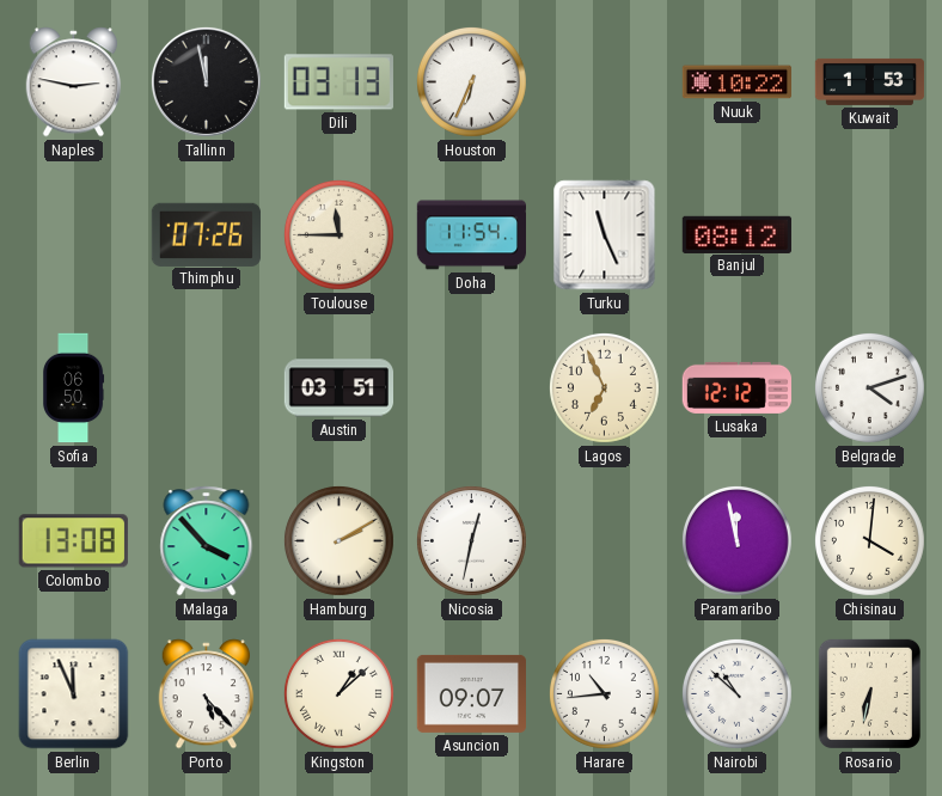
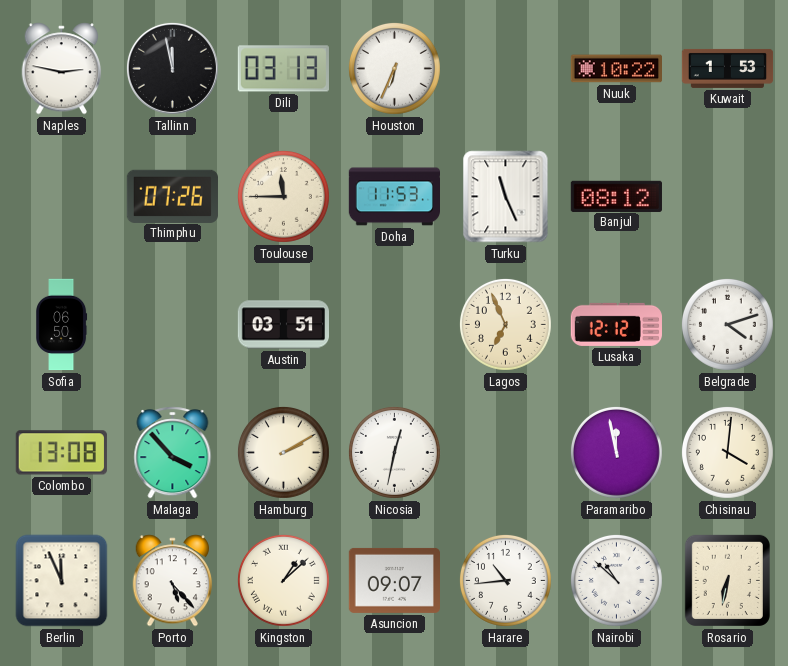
Doha: 11:54 -> 11:53
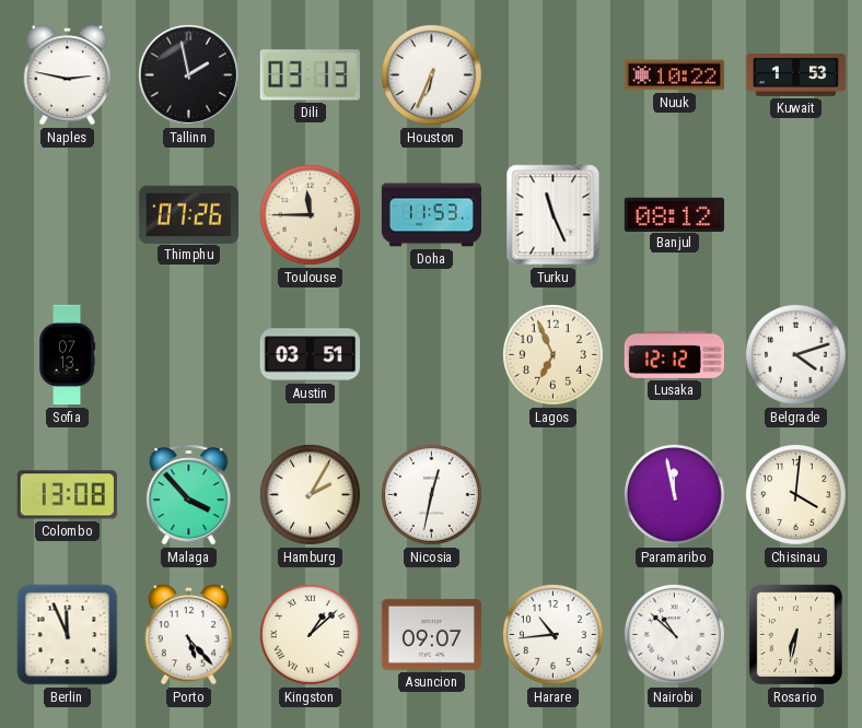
Tallinn: 11:58 -> 1:58
Sofia: 06:50 -> 07:13
Hamburg: 2:10 -> 2:05
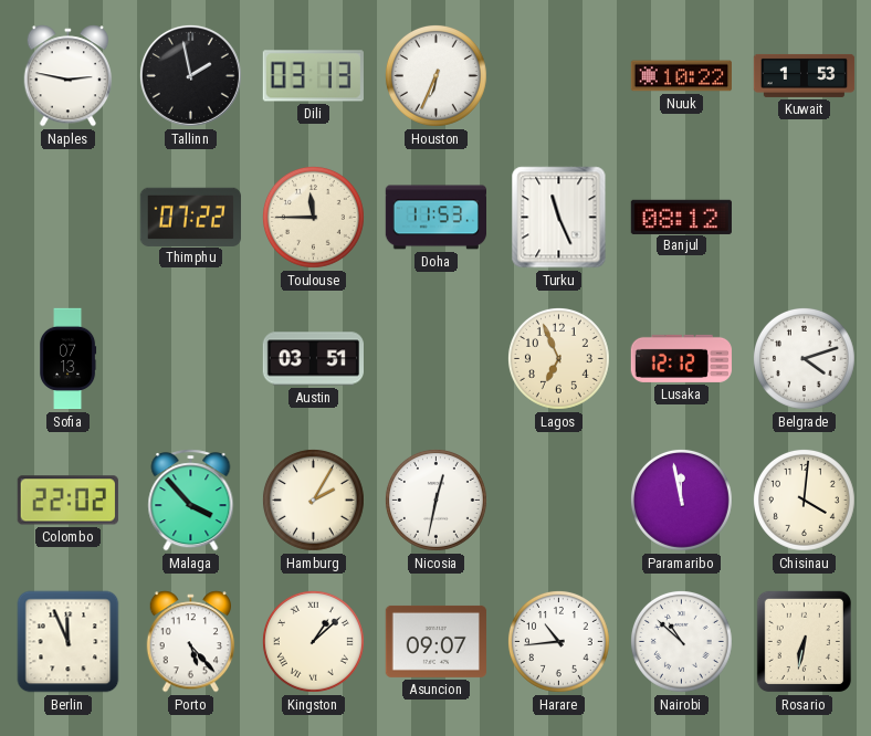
Thimphu: 07:26 -> 07:22
Colombo: 13:08 -> 22:02
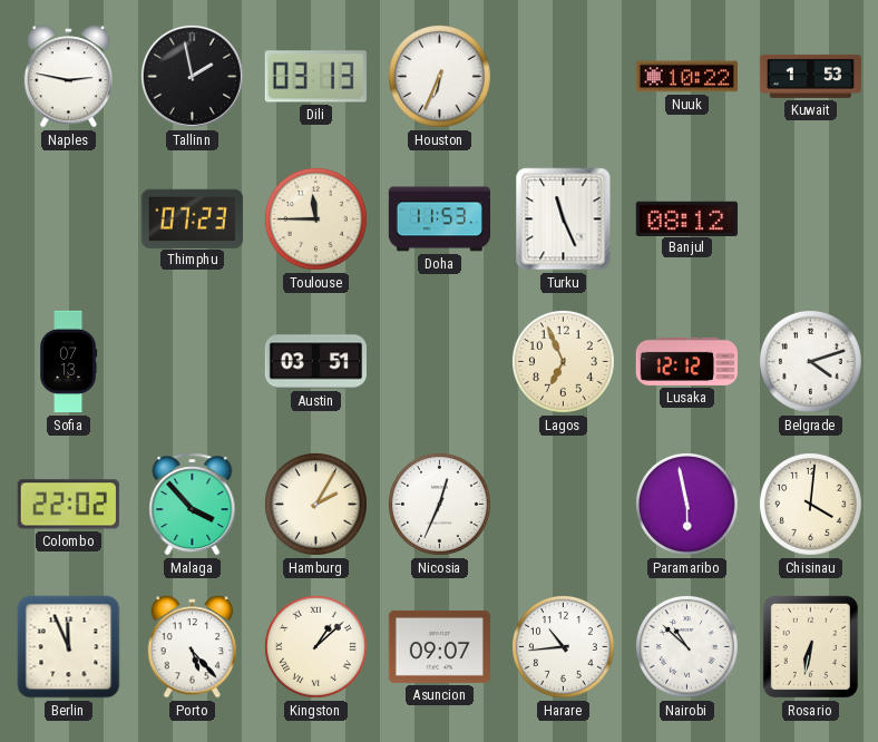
Thimphu: 07:22 -> 07:23
Nicosia: 12:32 -> 12:34
Paramaribo: 11:58 -> 5:58
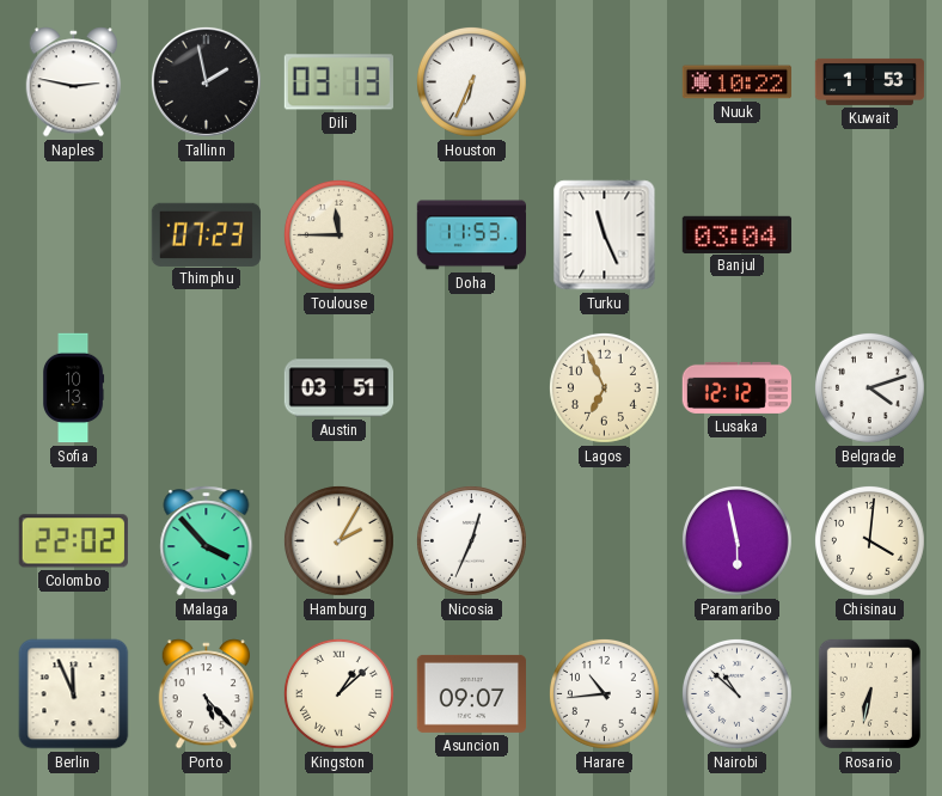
Banjul: 08:12 -> 03:04
Sofia: 07:13 -> 10:13
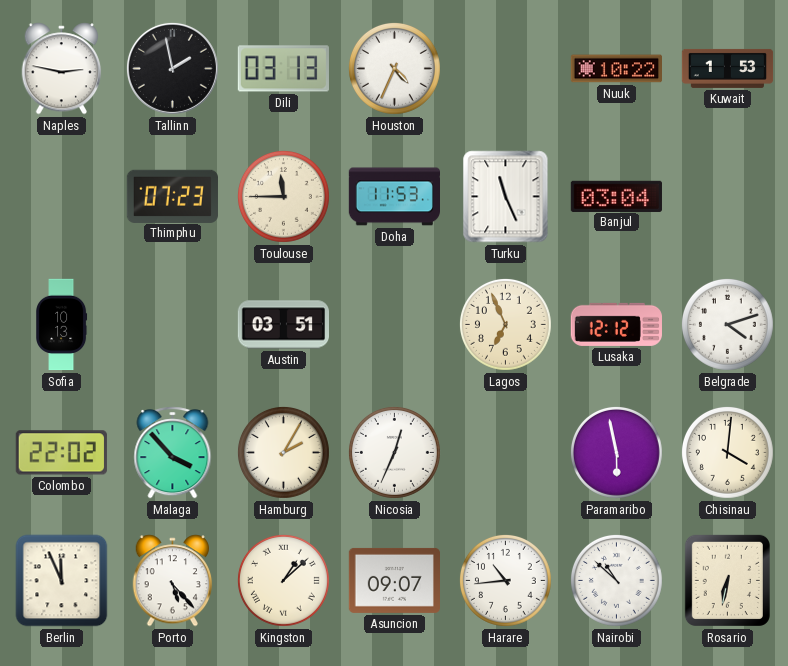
Houston: 6:34 -> 4:34
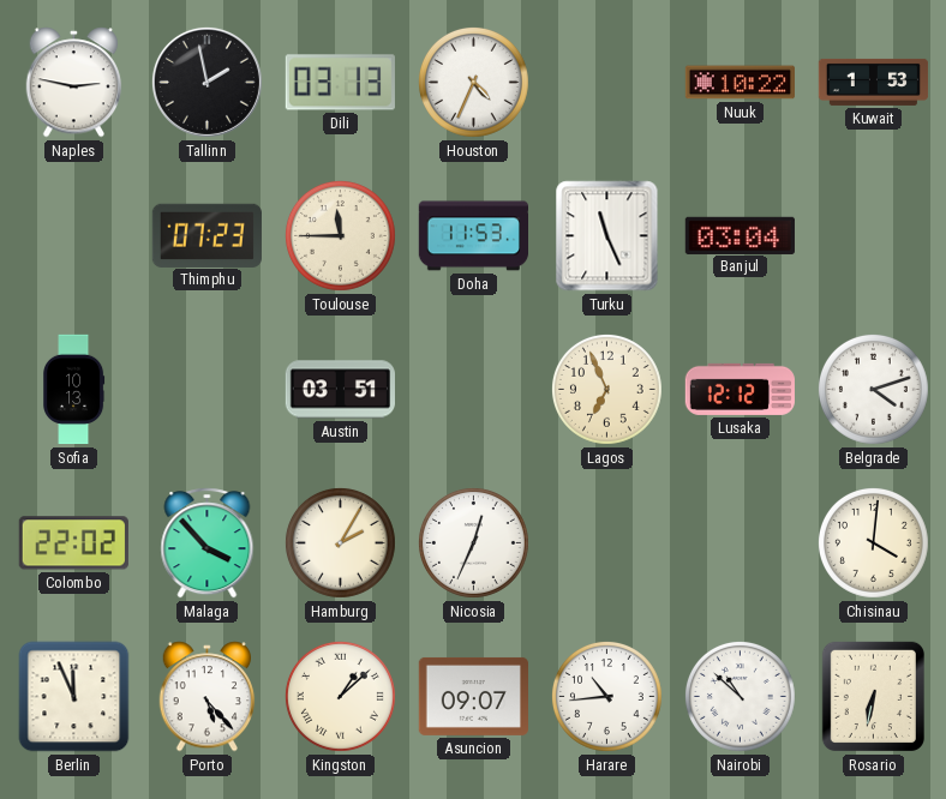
Paramaribo: 5:58 -> none
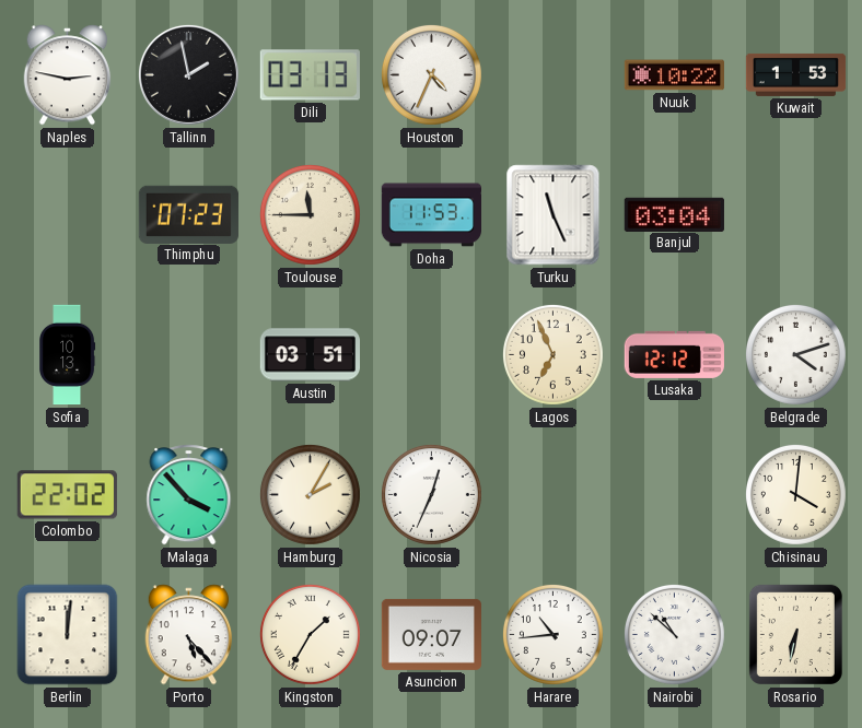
Berlin: 11:56 -> 12:01
Kingston: 1:08 -> 1:35
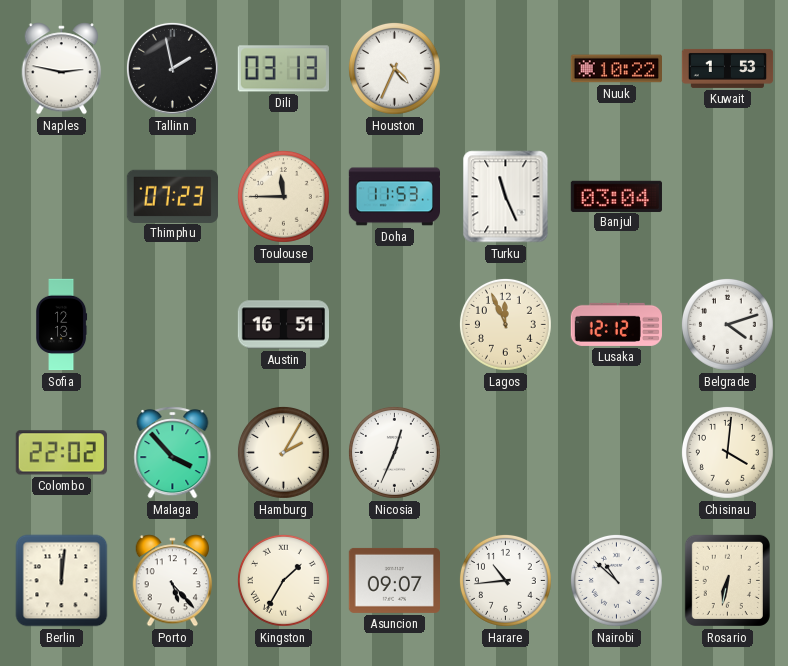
Sofia: 10:13 -> 12:13
Austin: 03:51 -> 16:51
Lagos: 6:56 -> 11:56
